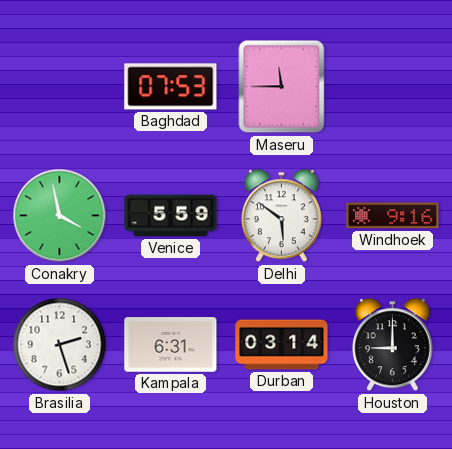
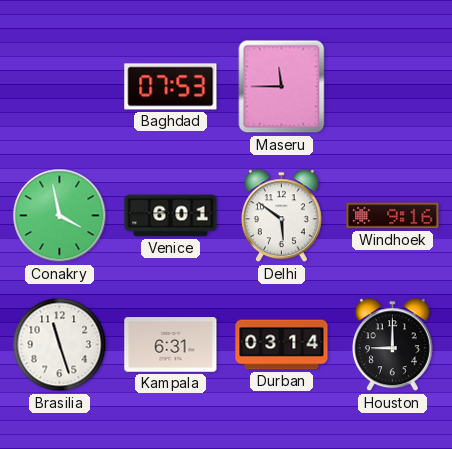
Venice: 5:59 -> 6:01
Brasilia: 2:27 -> 11:27
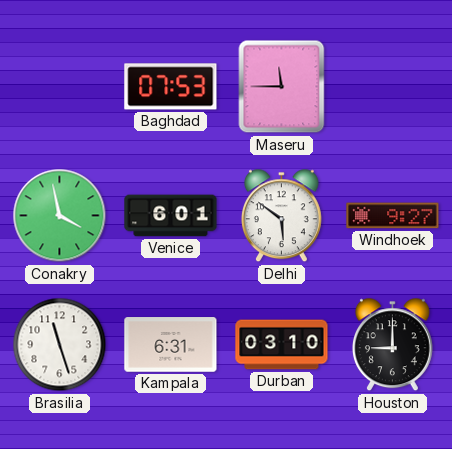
Windhoek: 9:16 -> 9:27
Durban: 03:14 -> 03:10
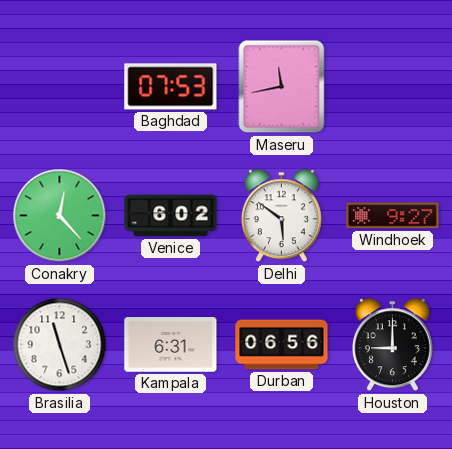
Maseru: 11:45 -> 11:43
Conakry: 3:58 -> 12:23
Venice: 6:01 -> 6:02
Durban: 03:10 -> 06:56
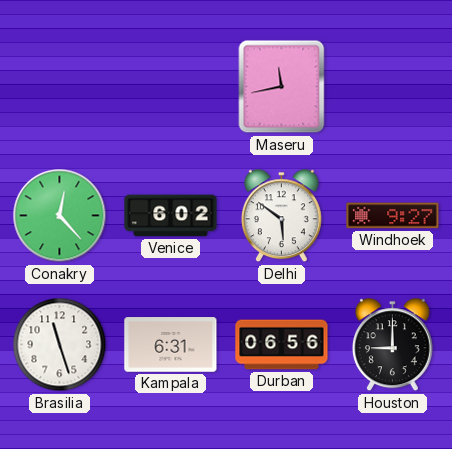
Baghdad: 07:53 -> none
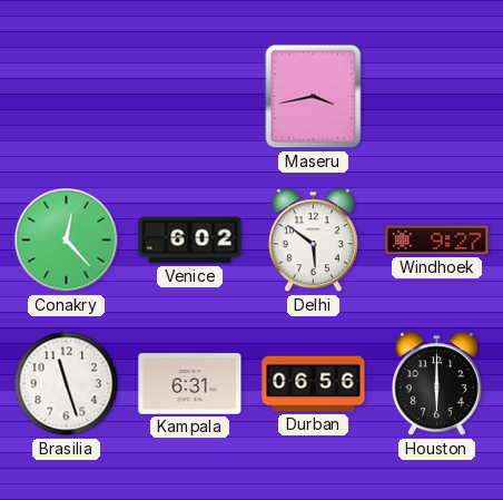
Maseru: 11:43 -> 3:43
Houston: 9:00 -> 6:00
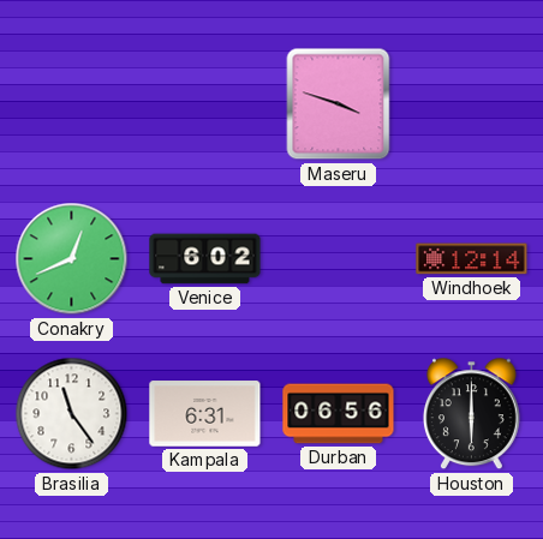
Maseru: 3:43 -> 3:48
Conakry: 12:23 -> 12:41
Delhi: 5:51 -> none
Windhoek: 9:27 -> 12:14
Brasilia: 11:27 -> 11:24
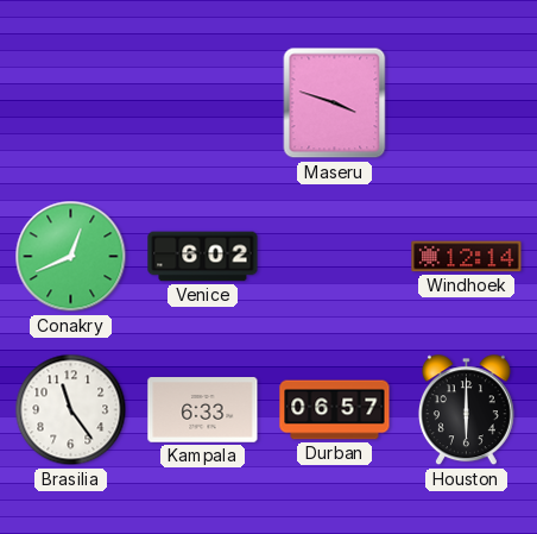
Kampala: 6:31 -> 6:33
Durban: 06:56 -> 06:57
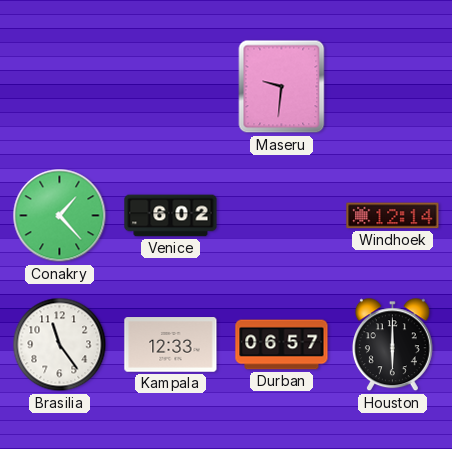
Maseru: 3:48 -> 9:31
Conakry: 12:41 -> 1:23
Kampala: 6:33 -> 12:33
